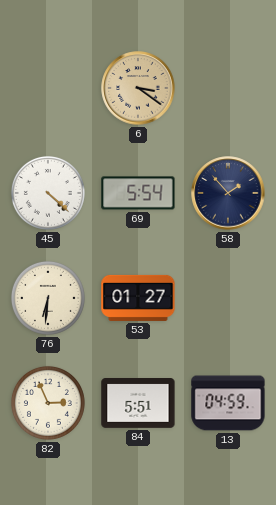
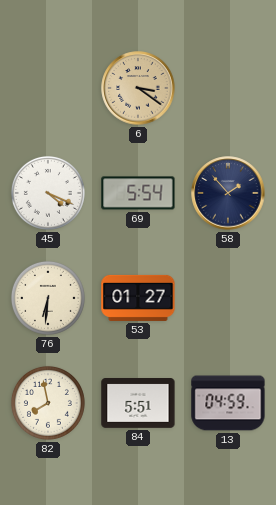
45: 4:22 -> 4:19
82: 2:56 -> 7:58
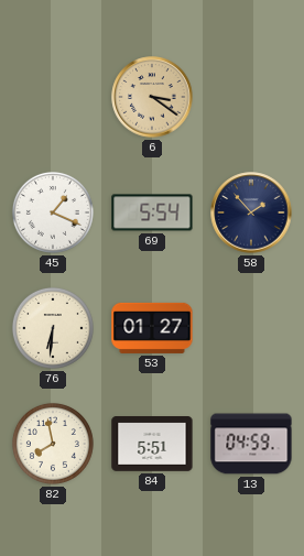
45: 4:19 -> 1:19
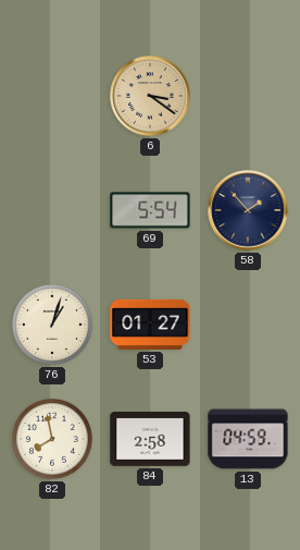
45: 1:19 -> none
76: 6:31 -> 1:03
84: 5:51 -> 2:58
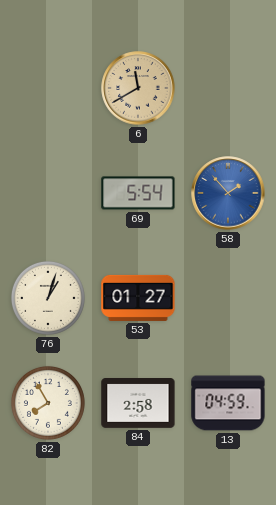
6: 3:21 -> 11:40
58 dial: navy -> blue
82: 7:58 -> 7:55
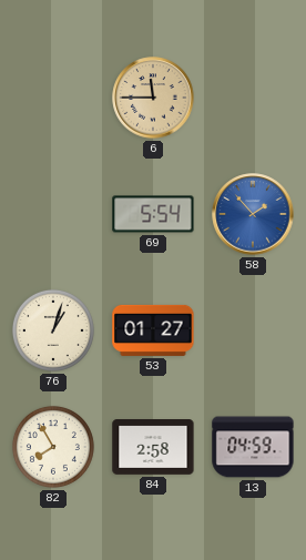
6: 11:40 -> 11:45
